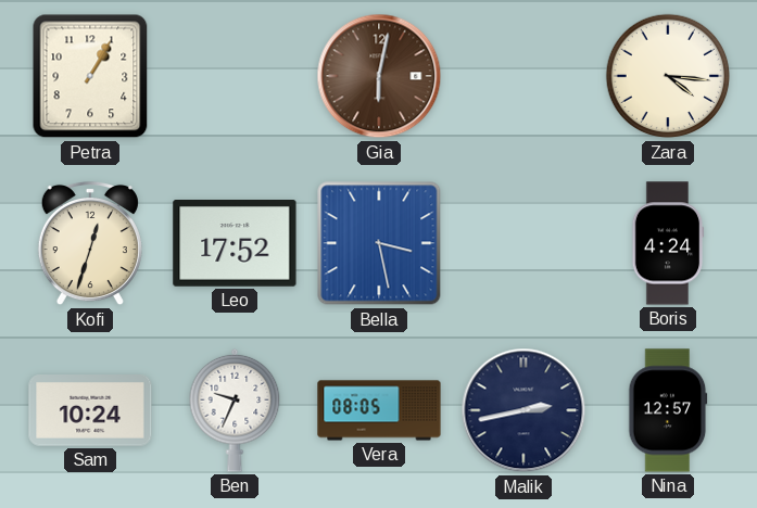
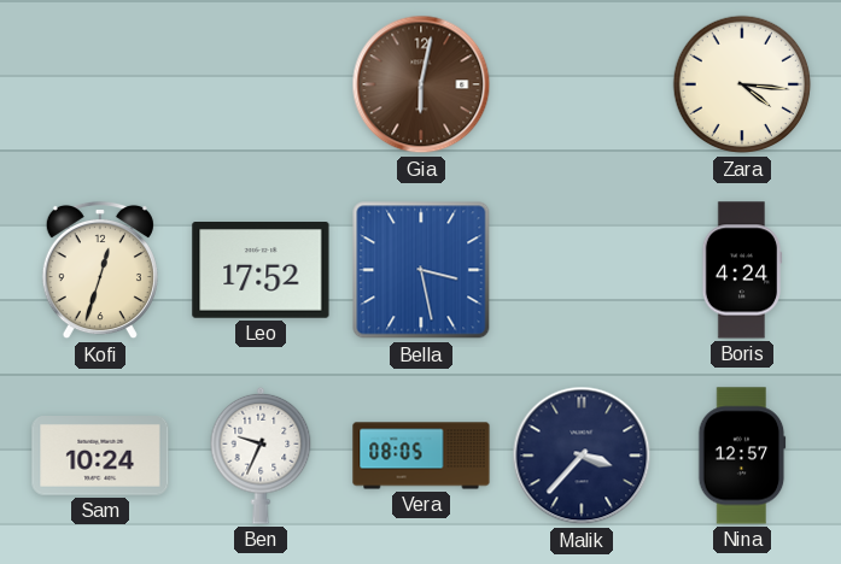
Petra: 1:05 -> none
Malik: 2:43 -> 3:37
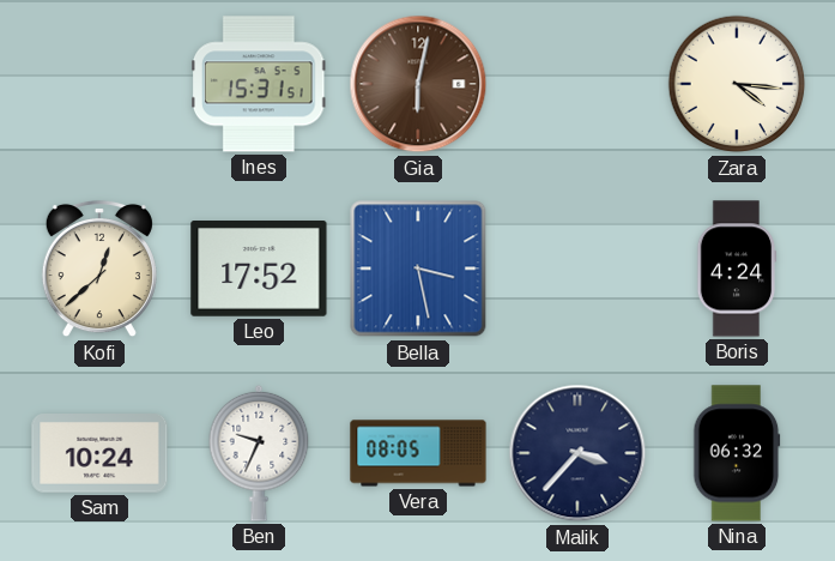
Ines: none -> 15:31
Kofi: 12:33 -> 12:38
Nina: 12:57 -> 06:32
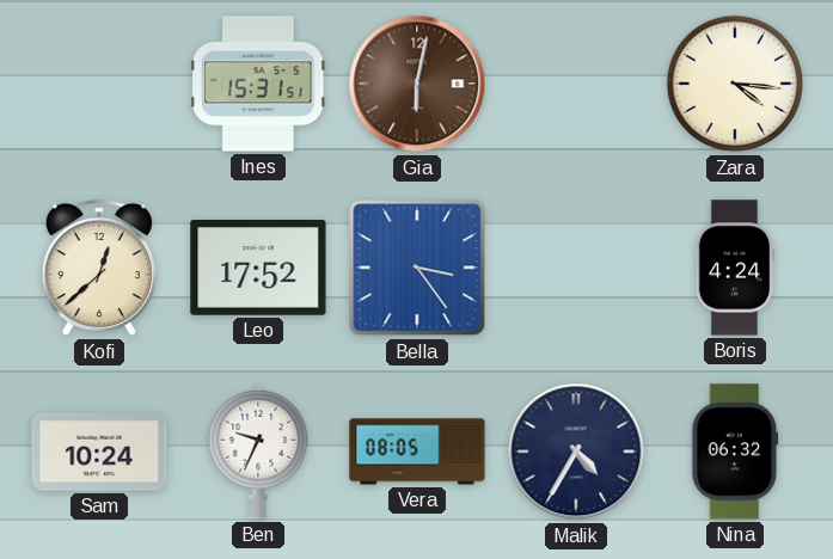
Bella: 3:28 -> 3:24
Malik: 3:37 -> 4:35
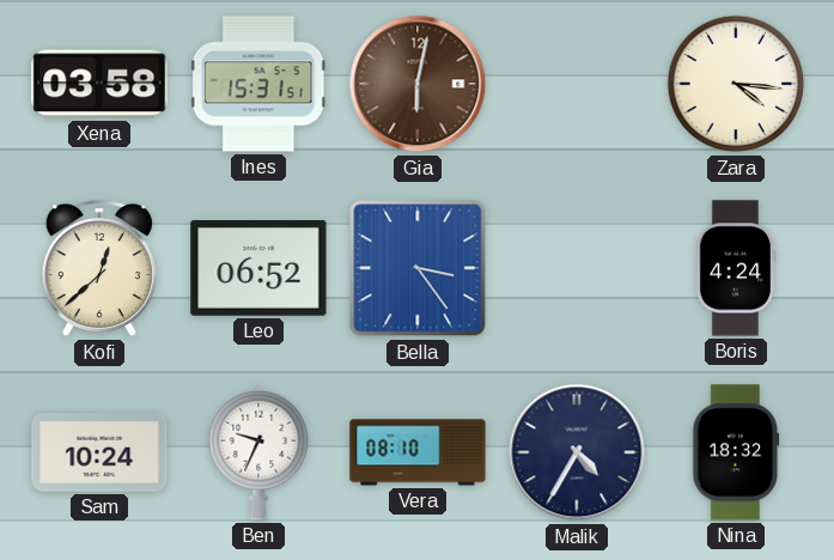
Xena: none -> 03:58
Leo: 17:52 -> 06:52
Vera: 08:05 -> 08:10
Nina: 06:32 -> 18:32
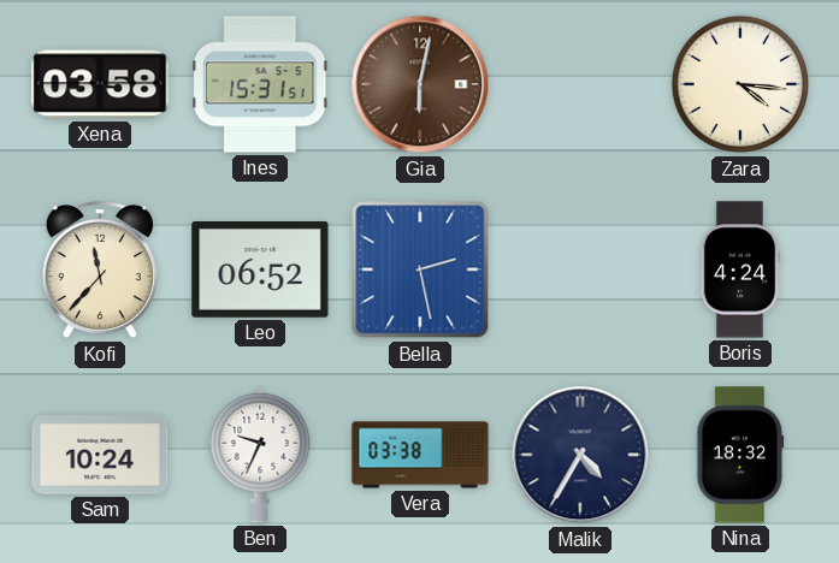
Kofi: 12:38 -> 11:37
Bella: 3:24 -> 2:28
Vera: 08:10 -> 03:38
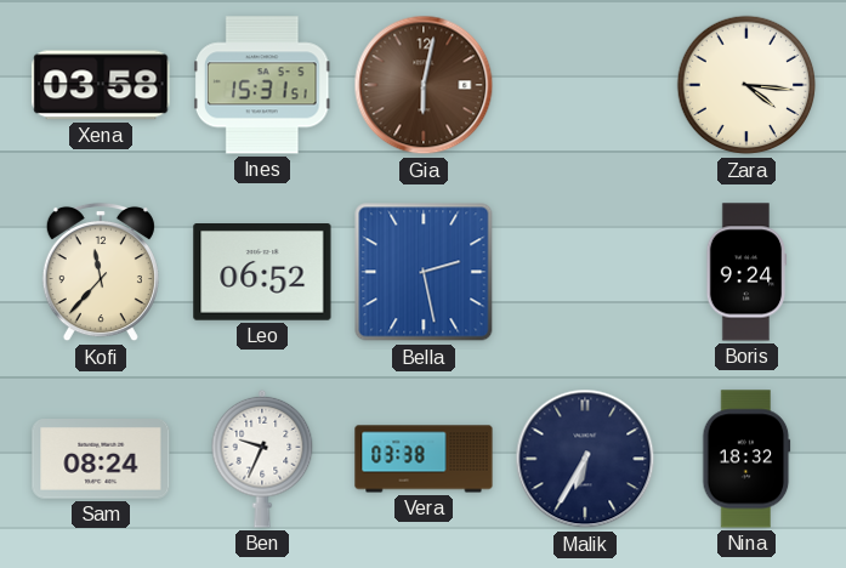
Boris: 4:24 -> 9:24
Sam: 10:24 -> 08:24
Malik: 4:35 -> 6:35
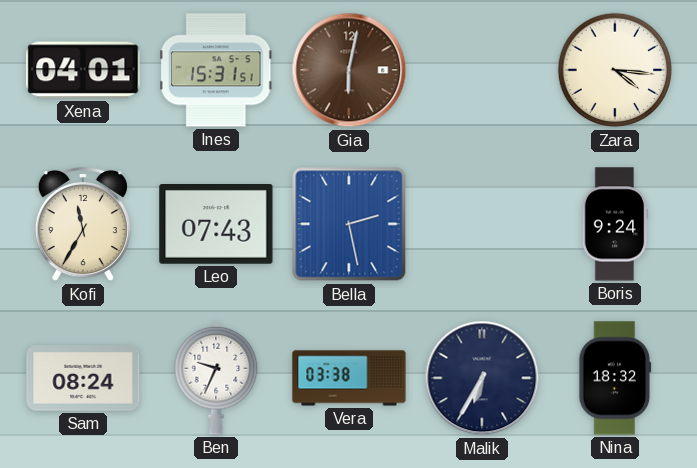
Xena: 03:58 -> 04:01
Kofi: 11:37 -> 11:35
Leo: 06:52 -> 07:43
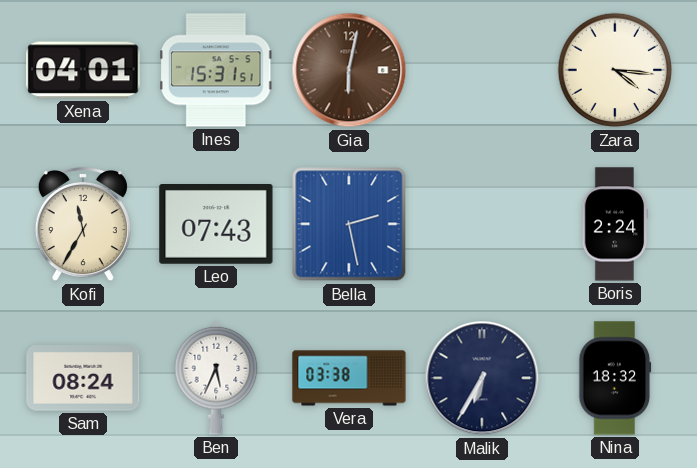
Boris: 9:24 -> 2:24
Ben: 9:34 -> 5:34
